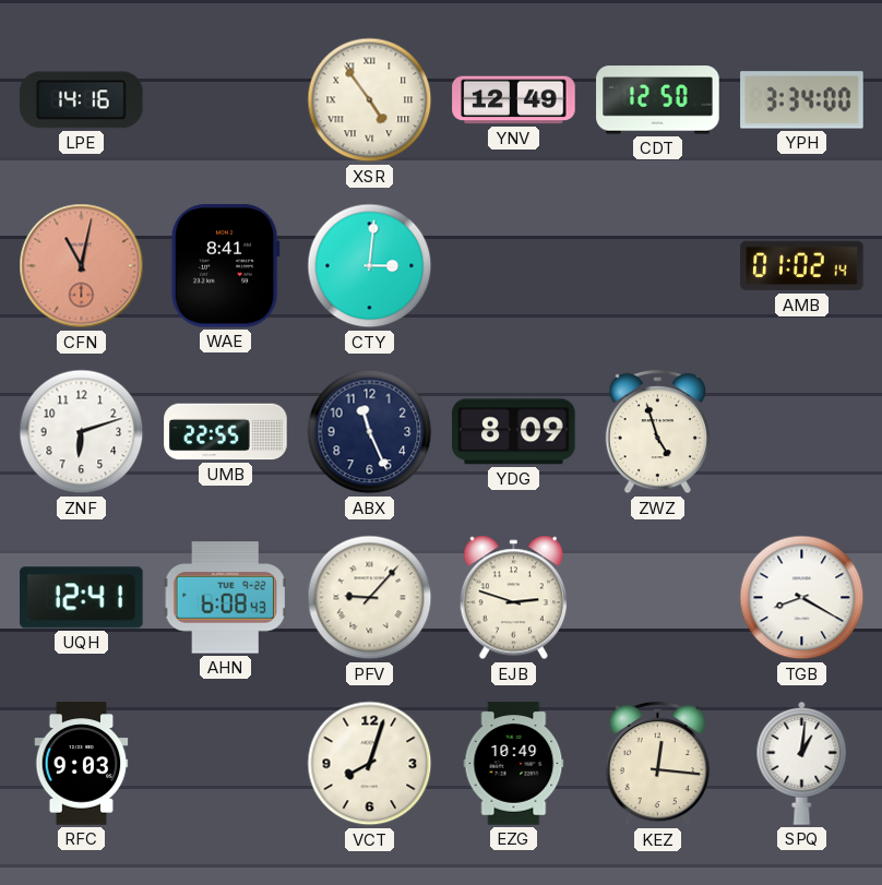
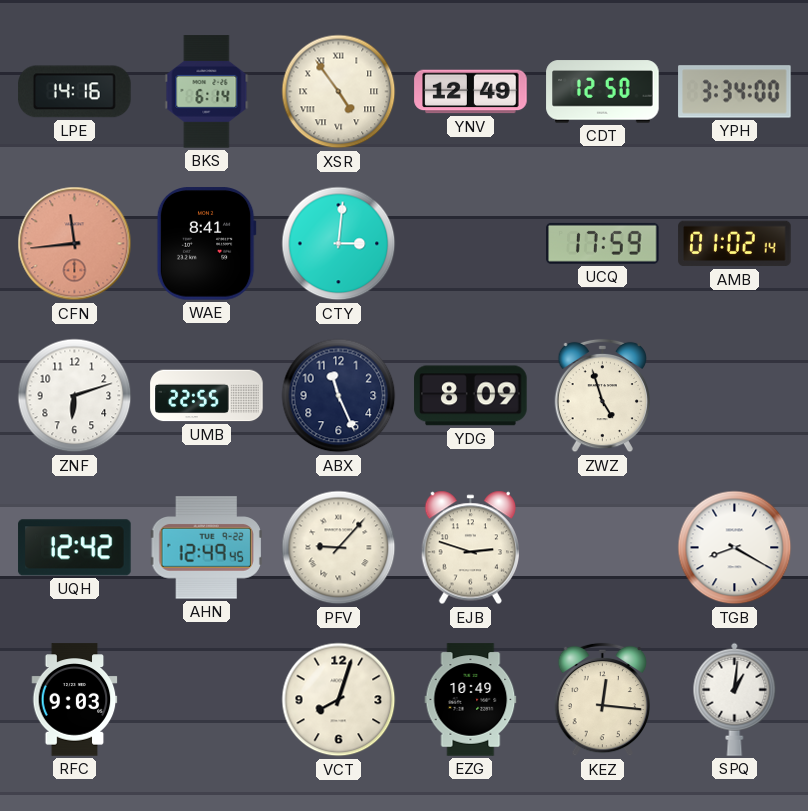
BKS: none -> 6:14
CFN: 11:02 -> 11:44
UCQ: none -> 17:59
UQH: 12:41 -> 12:42
AHN: 6:08 -> 12:49
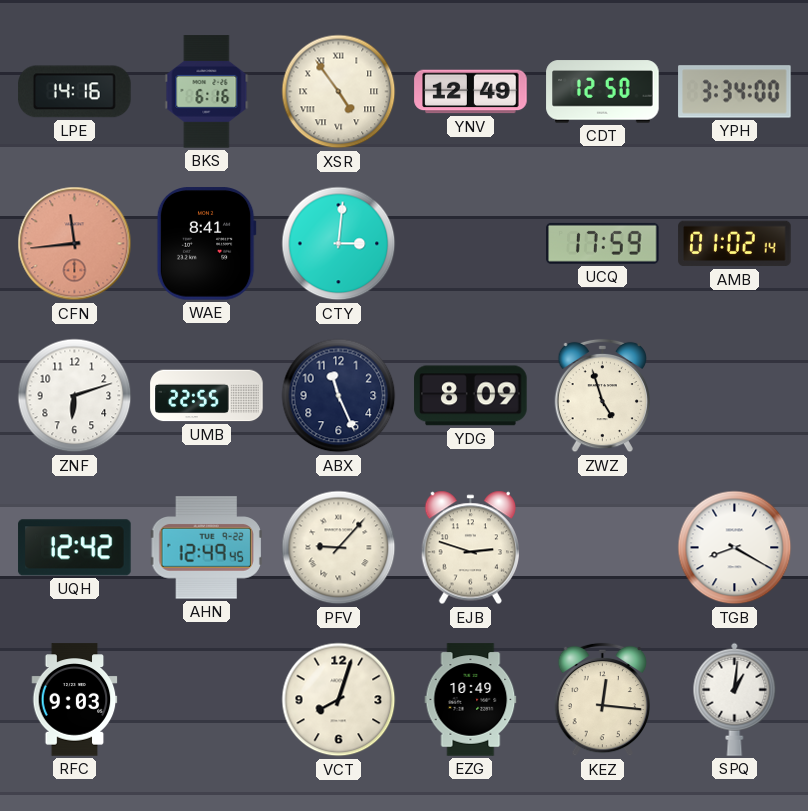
BKS: 6:14 -> 6:16
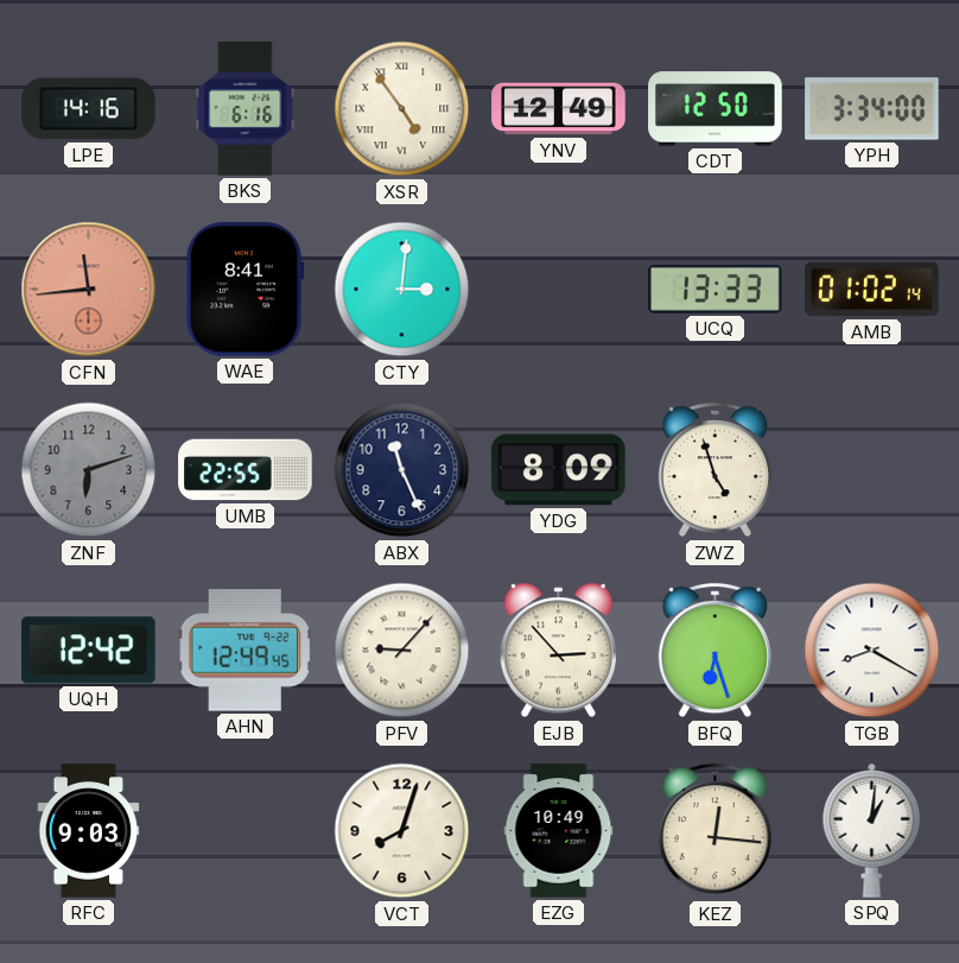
UCQ: 17:59 -> 13:33
ZNF dial: white -> grey
EJB: 2:48 -> 2:53
BFQ: none -> 6:27
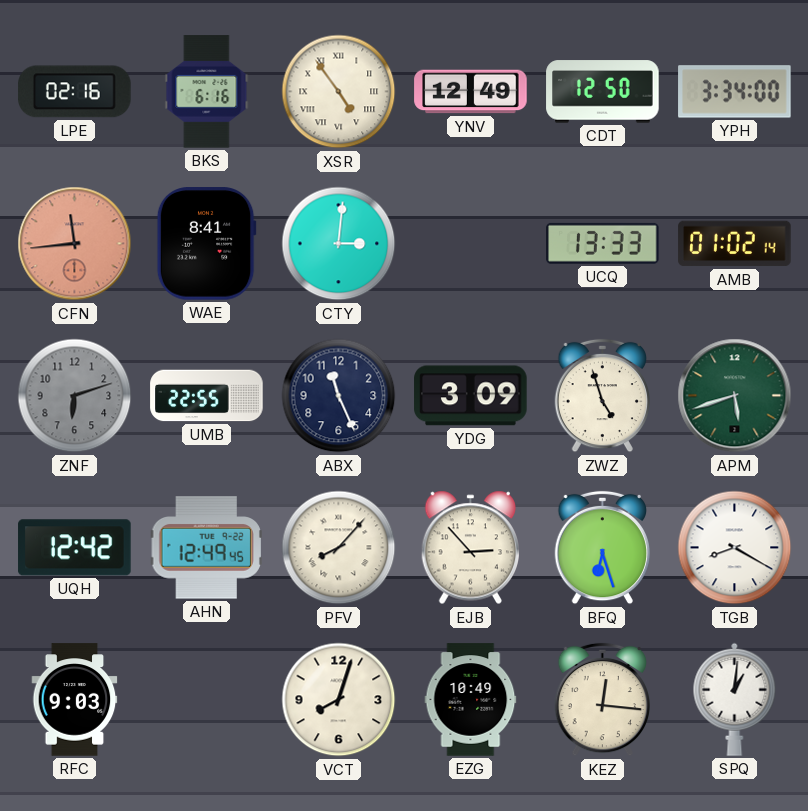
LPE: 14:16 -> 02:16
YDG: 8:09 -> 3:09
APM: none -> 5:42
PFV: 9:07 -> 8:07
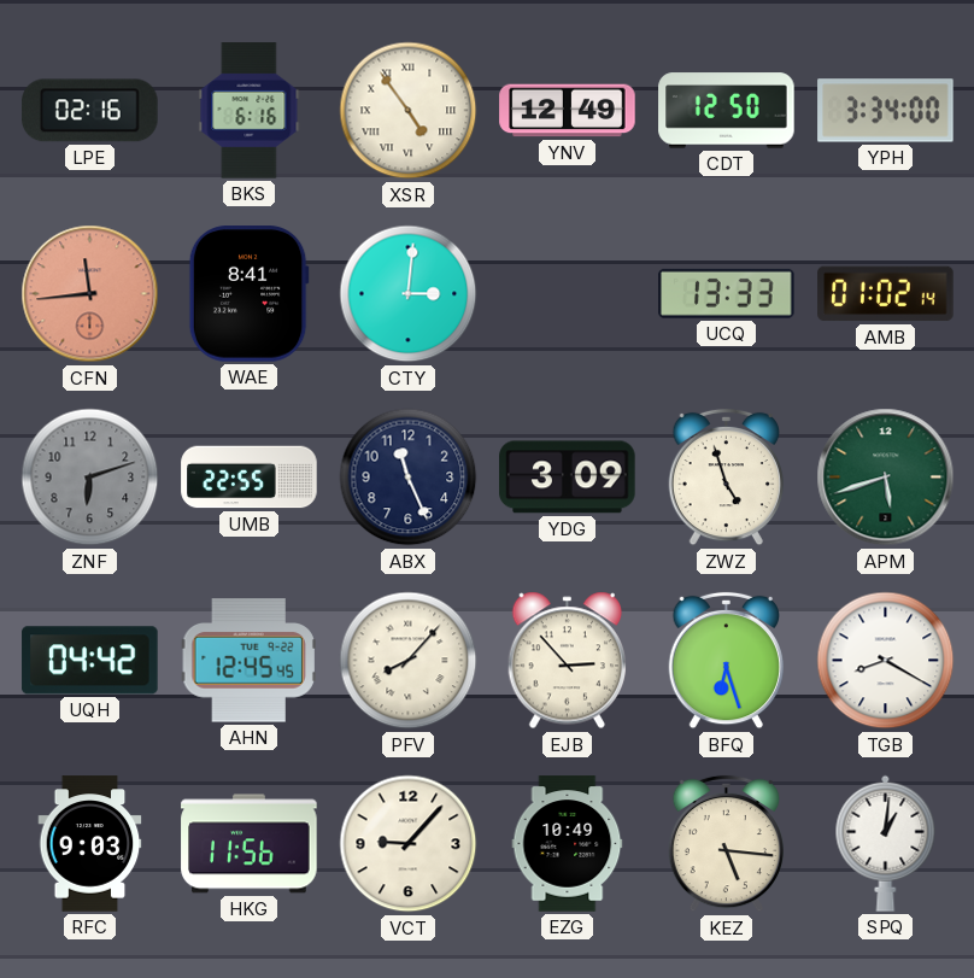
UQH: 12:42 -> 04:42
AHN: 12:49 -> 12:45
HKG: none -> 11:56
VCT: 8:03 -> 9:07
KEZ: 12:16 -> 5:16
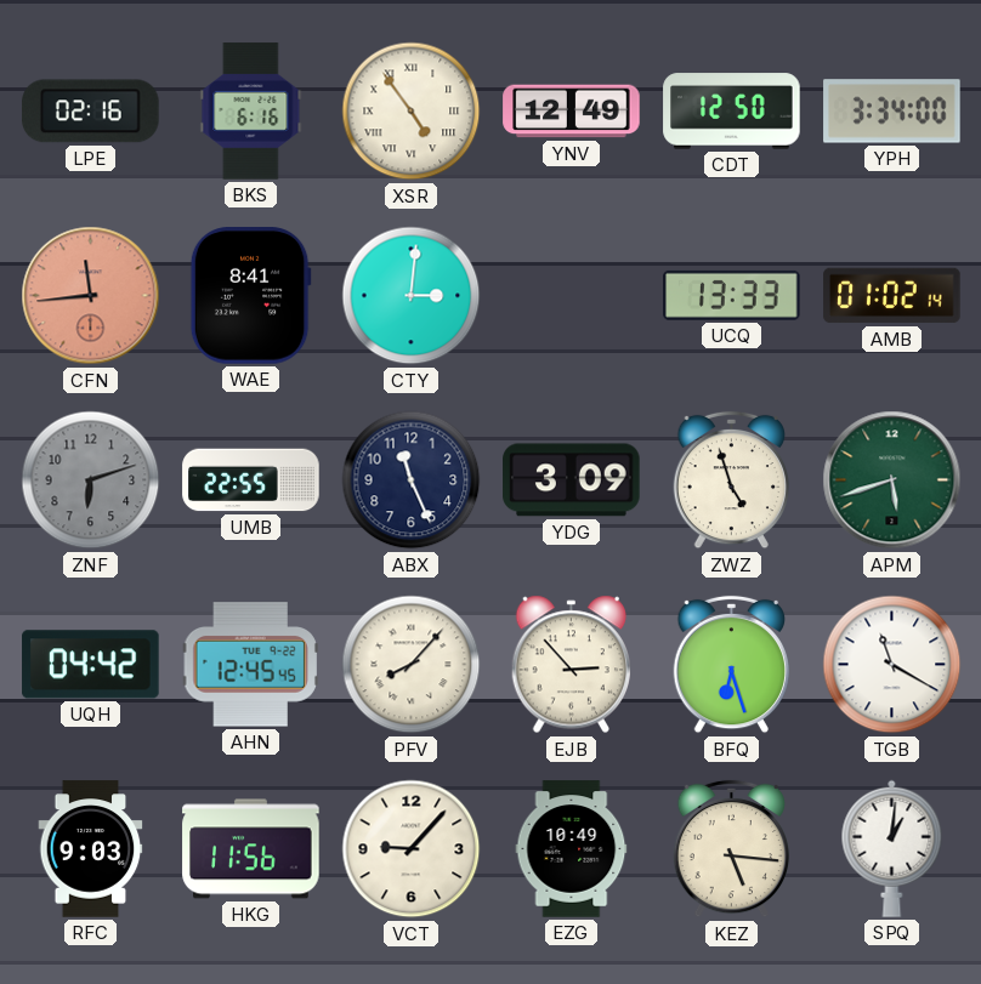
TGB: 8:20 -> 11:20
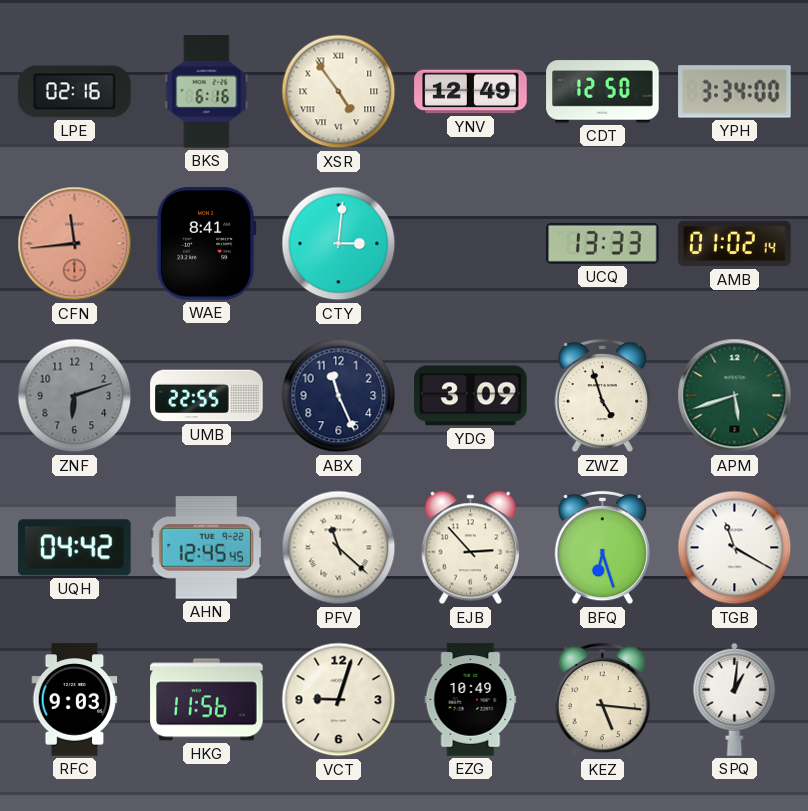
PFV: 8:07 -> 11:22
VCT: 9:07 -> 9:03
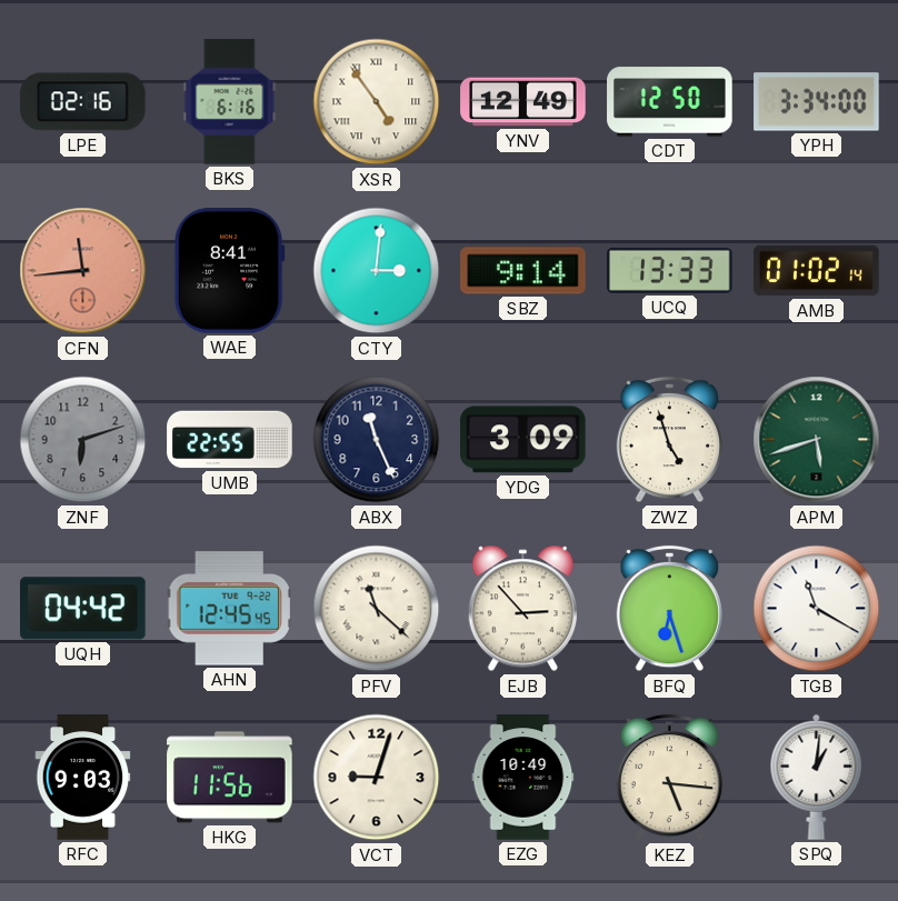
SBZ: none -> 9:14
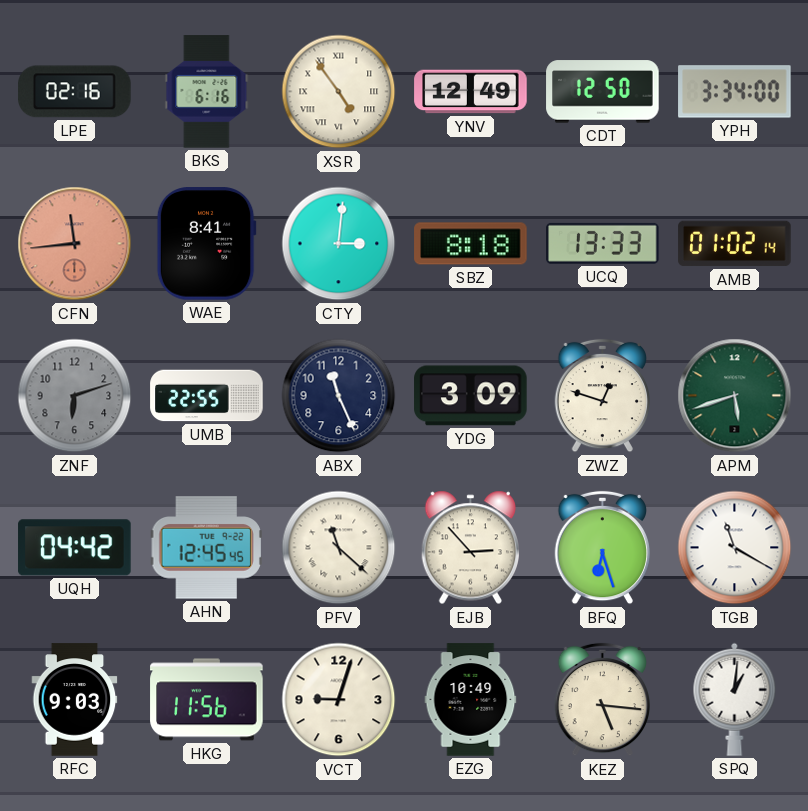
SBZ: 9:14 -> 8:18
ZWZ: 4:57 -> 12:48
